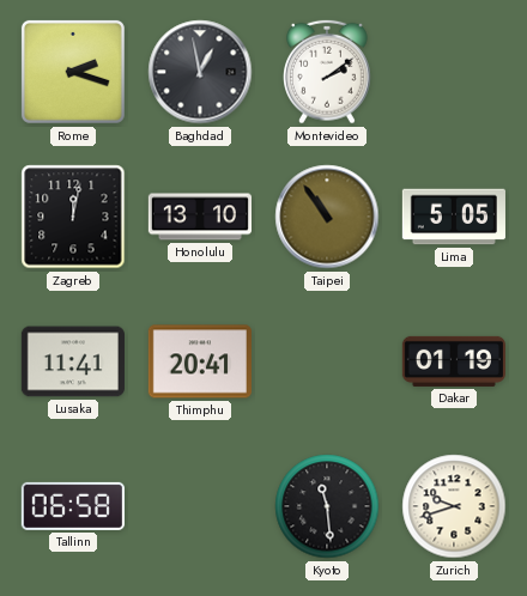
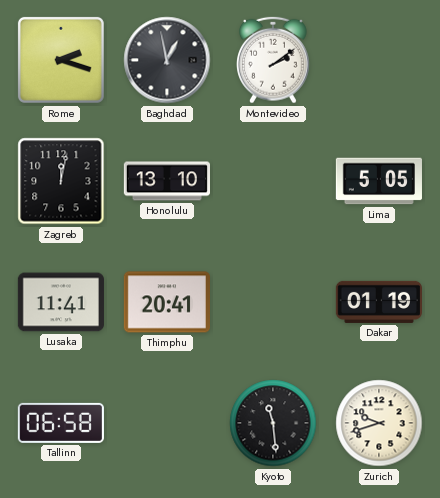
Taipei: 10:54 -> none
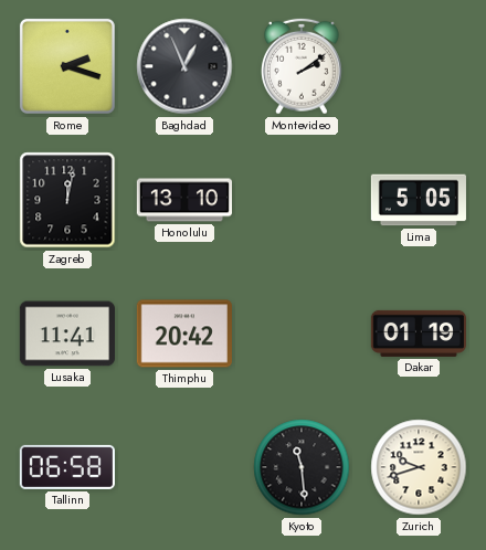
Baghdad: 12:58 -> 12:56
Thimphu: 20:41 -> 20:42
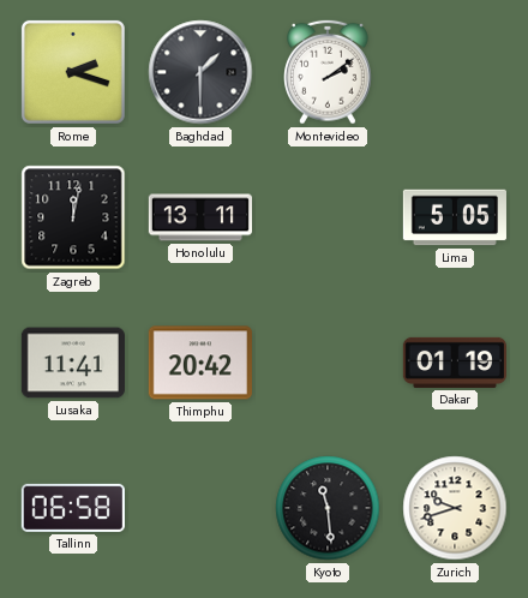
Baghdad: 12:56 -> 1:30
Honolulu: 13:10 -> 13:11
